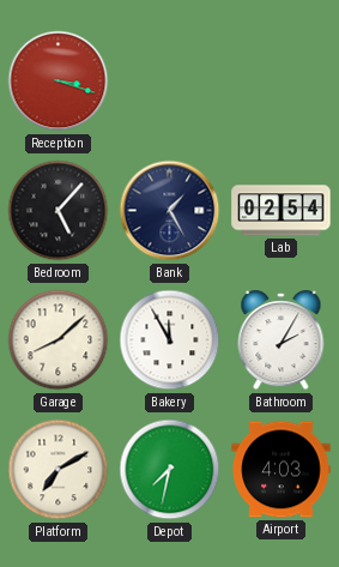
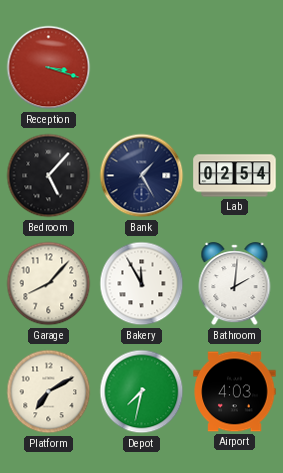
Garage: 8:08 -> 8:07
Bathroom: 2:05 -> 2:01
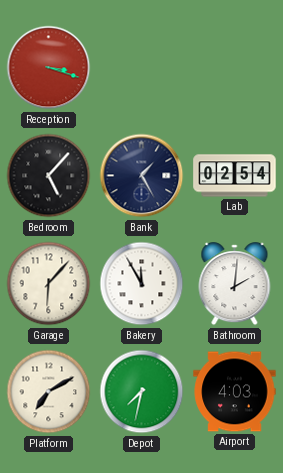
Garage: 8:07 -> 6:07
